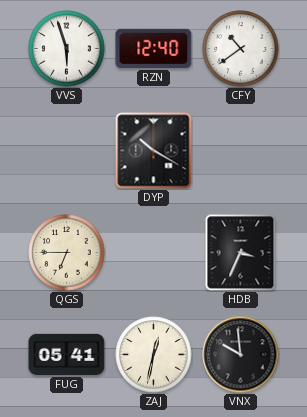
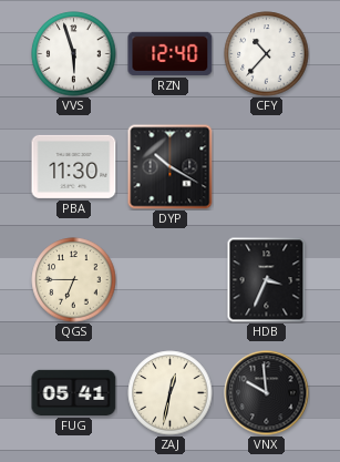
CFY: 10:39 -> 10:37
PBA: none -> 11:30
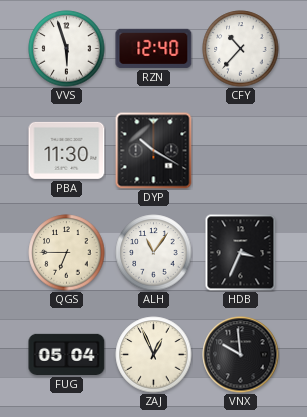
ALH: none -> 11:06
FUG: 05:41 -> 05:04
ZAJ: 12:32 -> 12:56
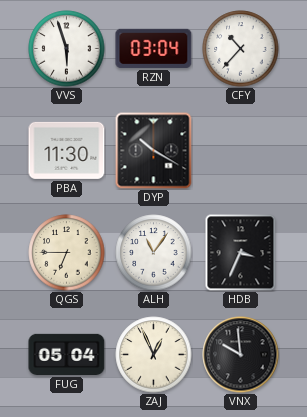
RZN: 12:40 -> 03:04
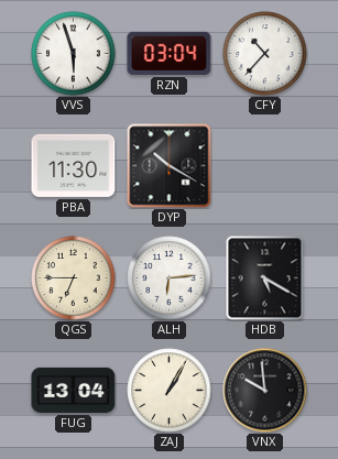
ALH: 11:06 -> 6:14
HDB: 3:34 -> 5:20
FUG: 05:04 -> 13:04
ZAJ: 12:56 -> 1:05
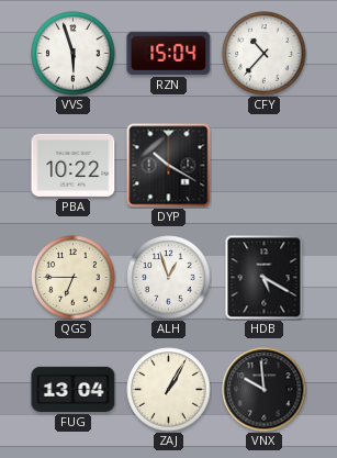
RZN: 03:04 -> 15:04
PBA: 11:30 -> 10:22
ALH: 6:14 -> 12:57
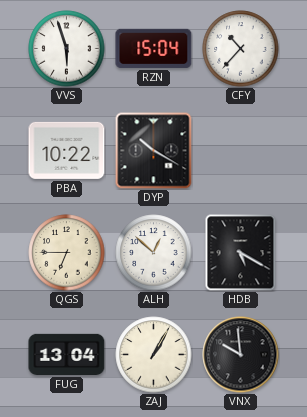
ALH: 12:57 -> 12:52
